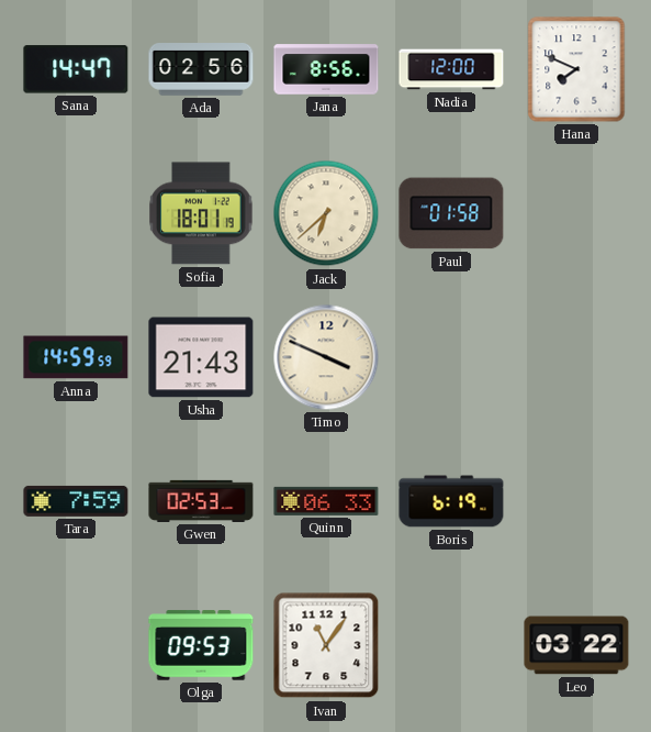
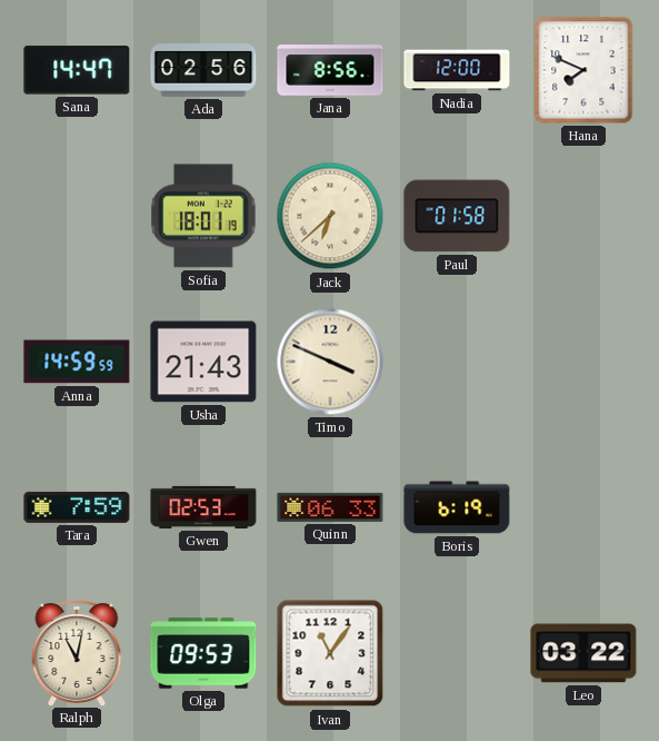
Ralph: none -> 11:02
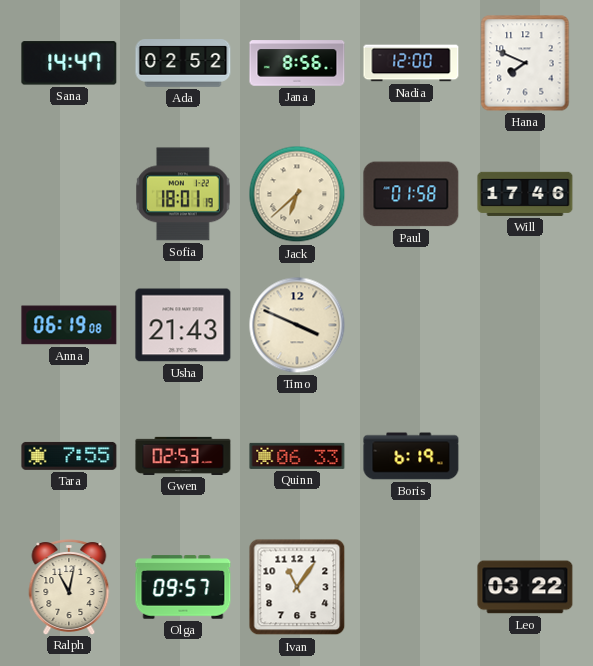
Ada: 02:56 -> 02:52
Will: none -> 17:46
Anna: 14:59 -> 06:19
Tara: 7:59 -> 7:55
Olga: 09:53 -> 09:57
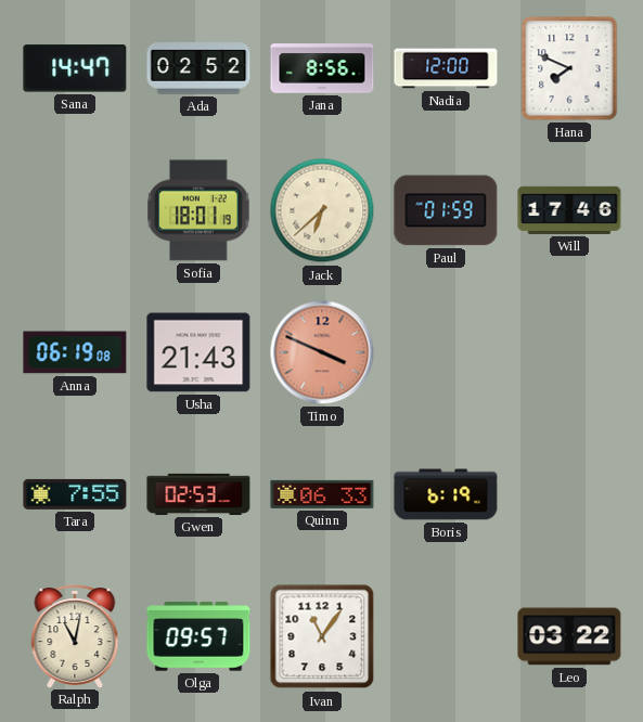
Paul: 01:58 -> 01:59
Timo dial: cream -> salmon
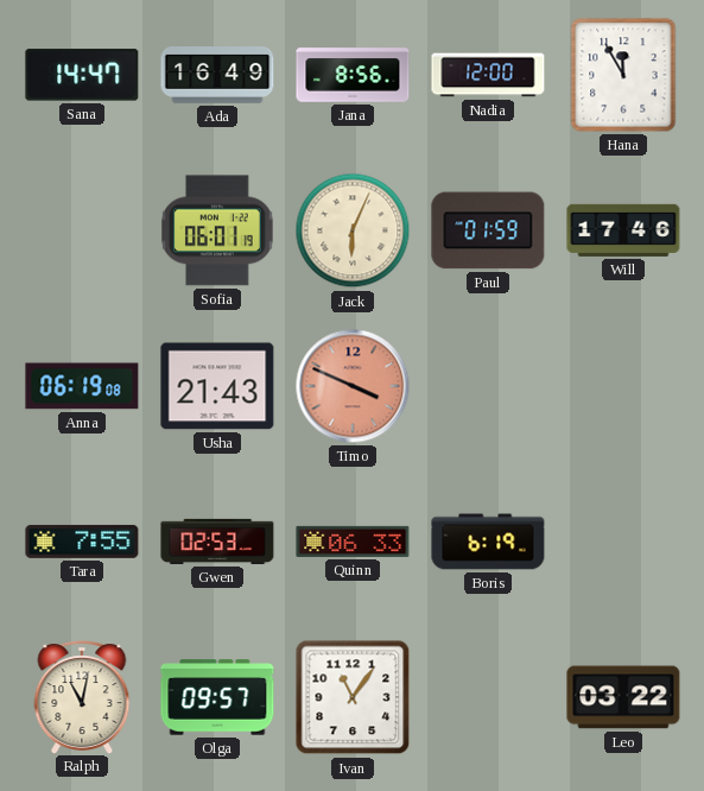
Ada: 02:52 -> 16:49
Hana: 7:49 -> 11:55
Sofia: 18:01 -> 06:01
Jack: 6:38 -> 6:04
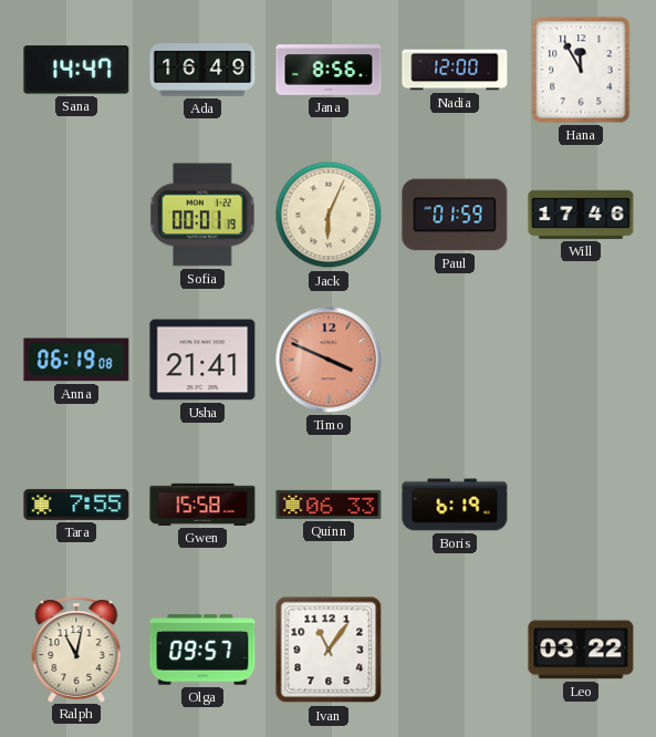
Sofia: 06:01 -> 00:01
Usha: 21:43 -> 21:41
Gwen: 02:53 -> 15:58
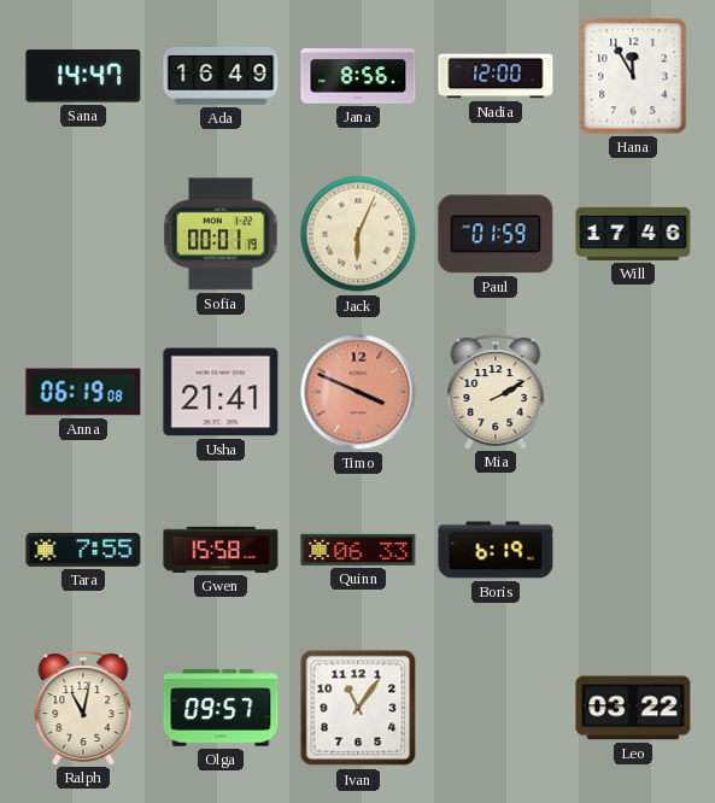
Mia: none -> 2:10
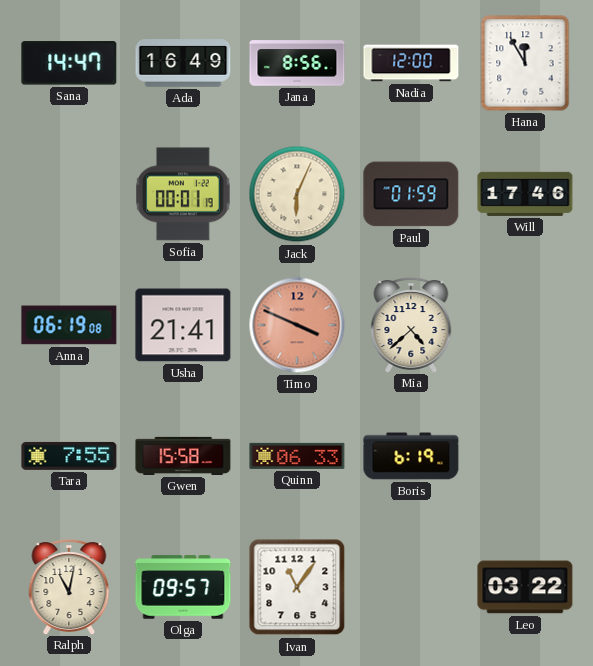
Mia: 2:10 -> 4:38
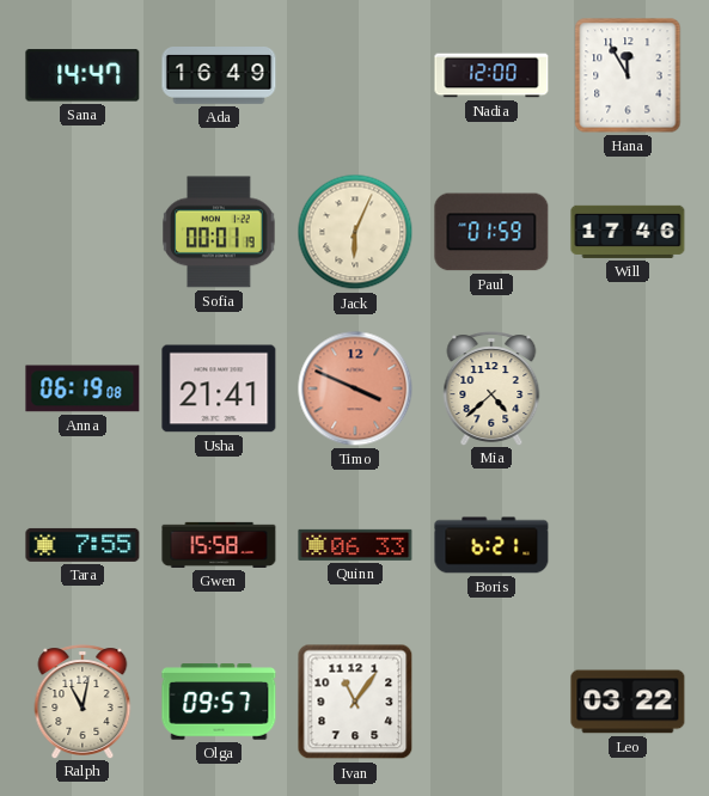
Jana: 8:56 -> none
Boris: 6:19 -> 6:21
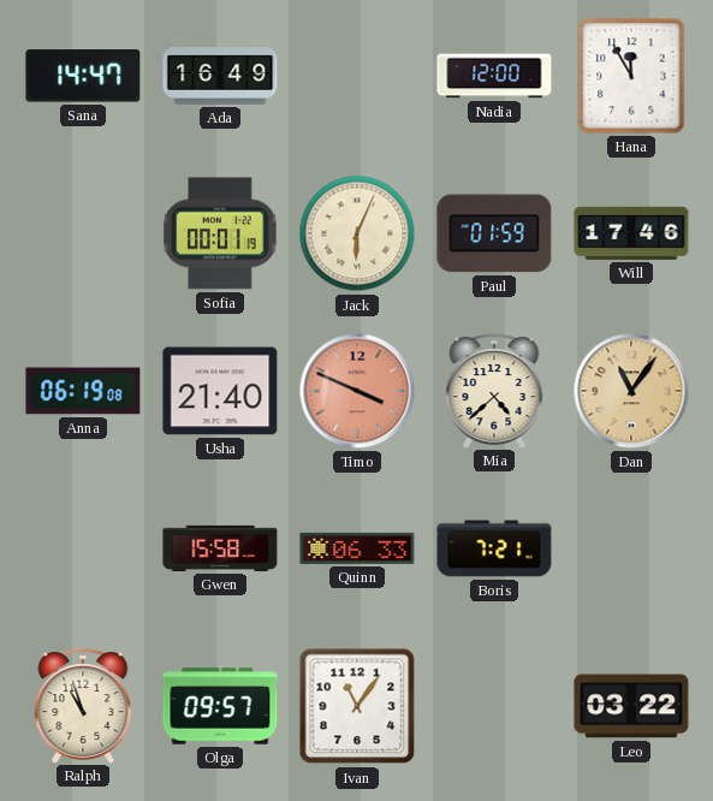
Usha: 21:41 -> 21:40
Dan: none -> 11:06
Tara: 7:55 -> none
Boris: 6:21 -> 7:21
Ralph: 11:02 -> 10:57
